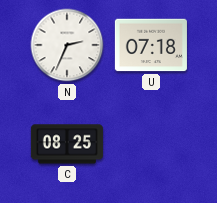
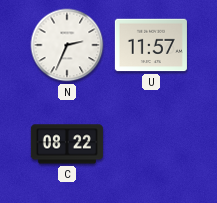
U: 07:18 -> 11:57
C: 08:25 -> 08:22
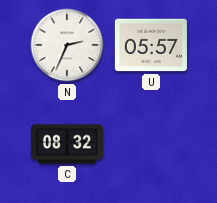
U: 11:57 -> 05:57
C: 08:22 -> 08:32
